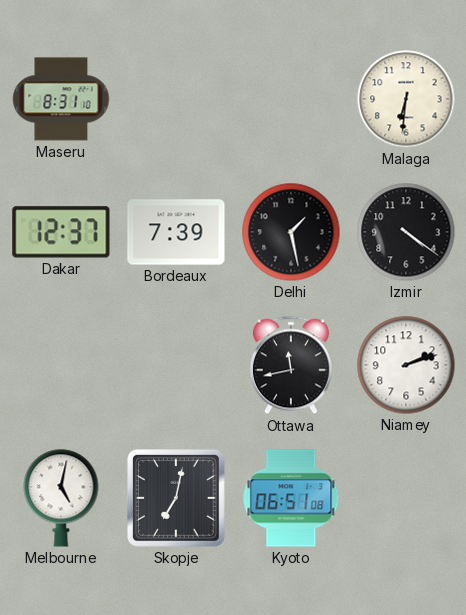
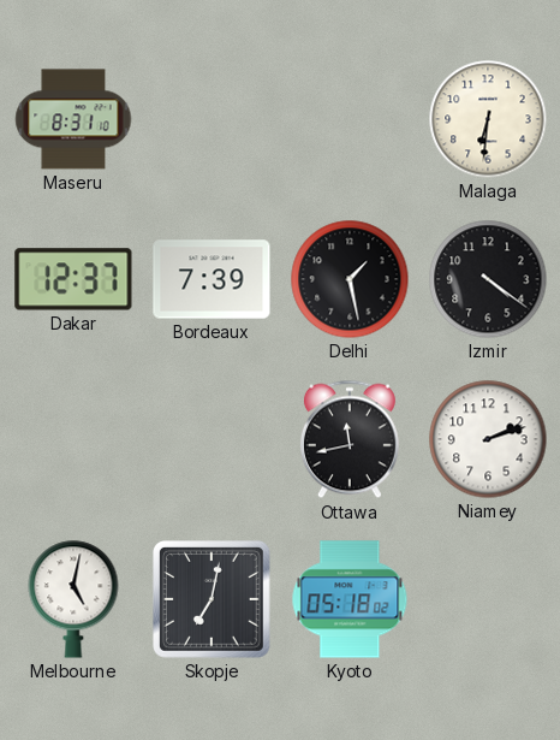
Kyoto: 06:51 -> 05:18
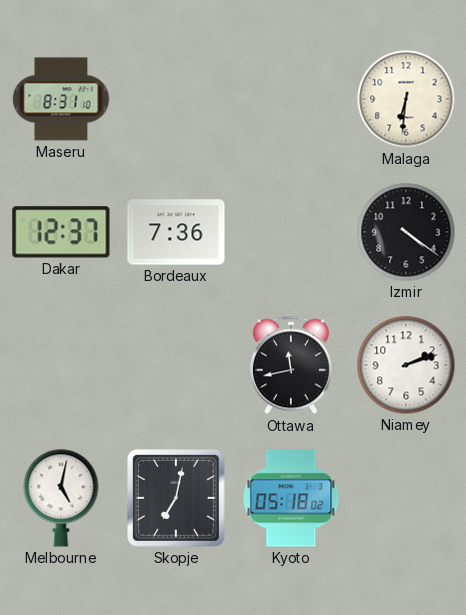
Bordeaux: 7:39 -> 7:36
Delhi: 1:28 -> none
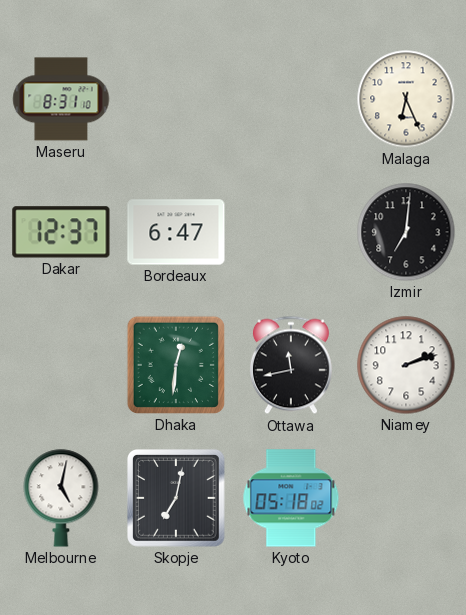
Malaga: 6:31 -> 6:26
Bordeaux: 7:36 -> 6:47
Izmir: 4:21 -> 7:01
Dhaka: none -> 12:31
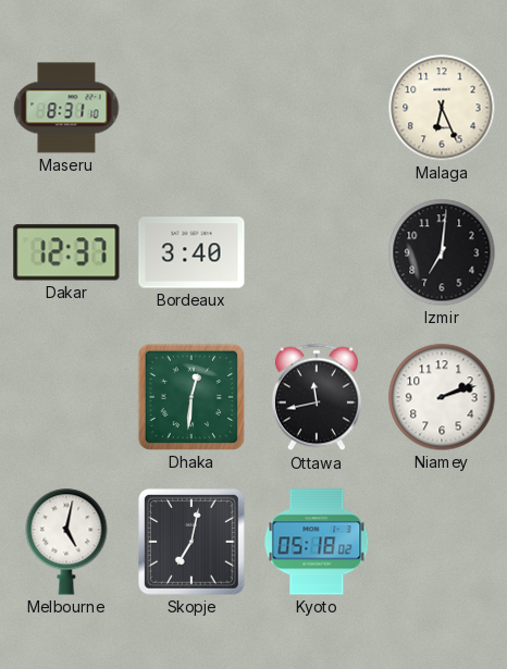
Bordeaux: 6:47 -> 3:40
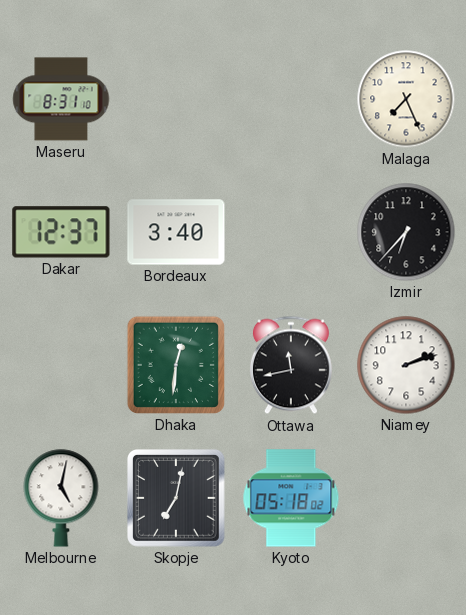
Malaga: 6:26 -> 7:26
Izmir: 7:01 -> 6:37
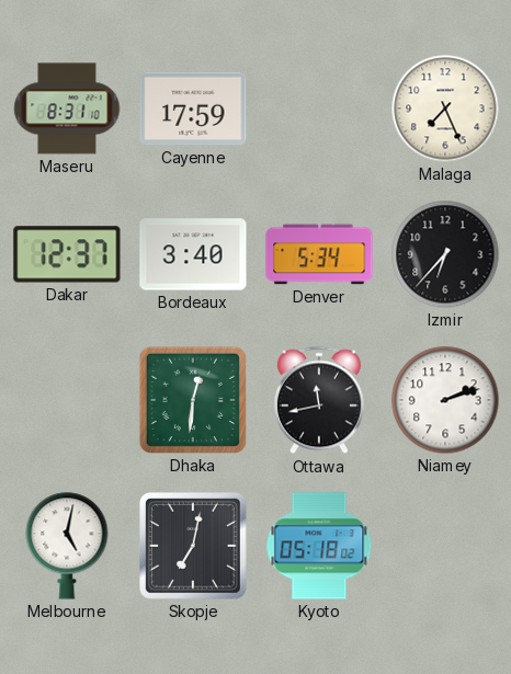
Cayenne: none -> 17:59
Denver: none -> 5:34
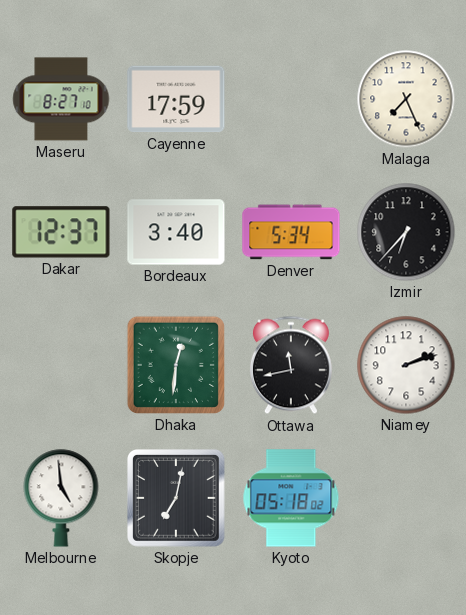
Maseru: 8:31 -> 8:27
Melbourne: 5:02 -> 4:59
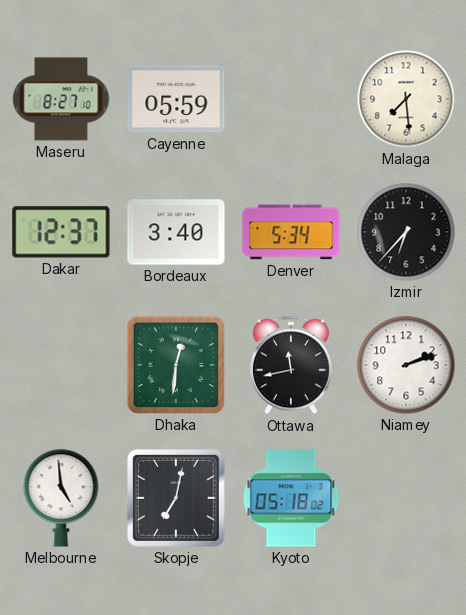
Cayenne: 17:59 -> 05:59
Malaga: 7:26 -> 7:29
